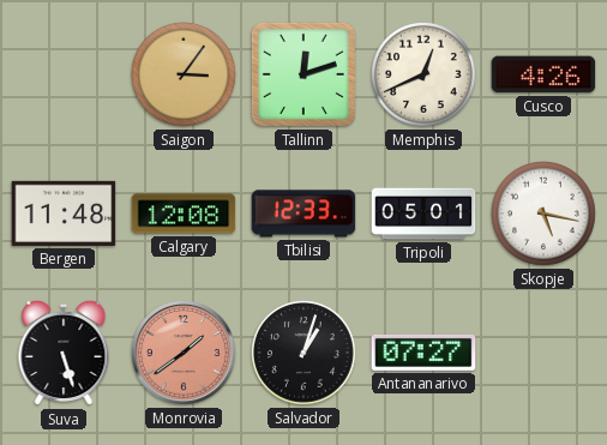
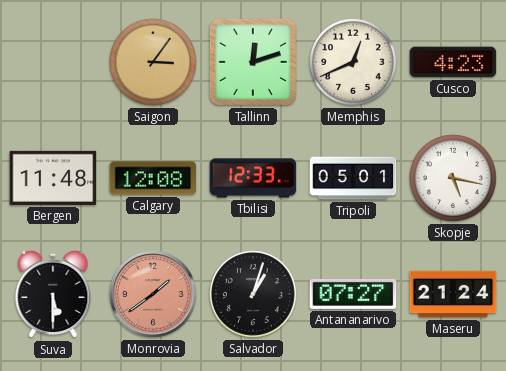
Cusco: 4:26 -> 4:23
Suva: 5:27 -> 5:30
Maseru: none -> 21:24
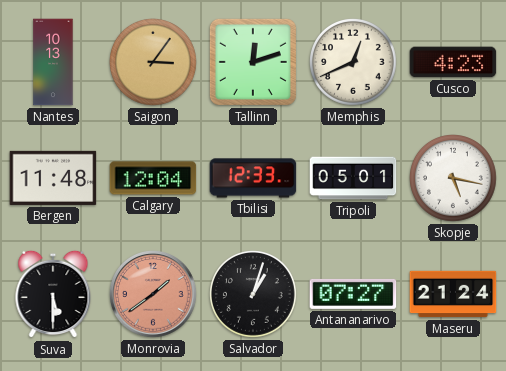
Nantes: none -> 10:13
Calgary: 12:08 -> 12:04
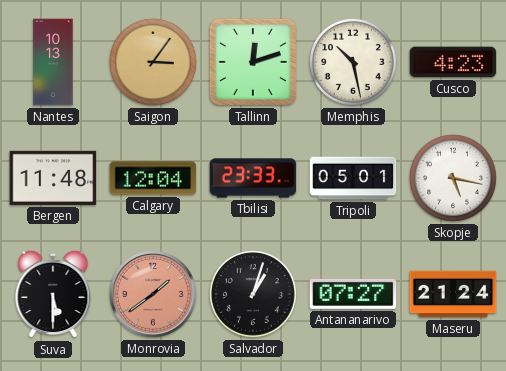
Memphis: 12:41 -> 10:28
Tbilisi: 12:33 -> 23:33
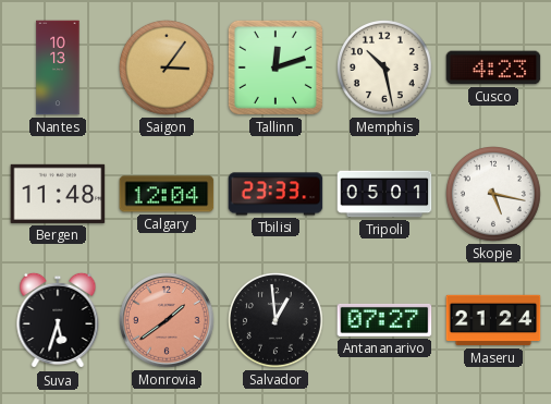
Suva: 5:30 -> 5:33
Salvador: 1:03 -> 12:59
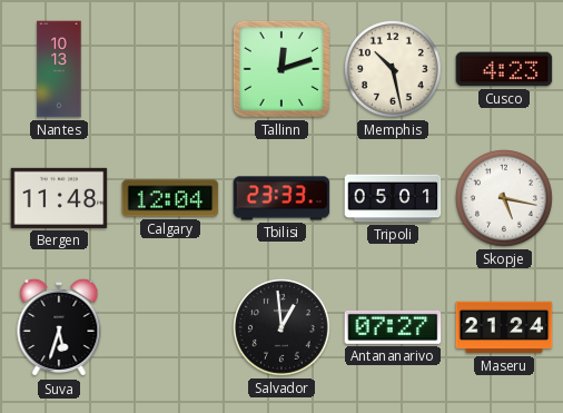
Saigon: 3:06 -> none
Monrovia: 1:39 -> none
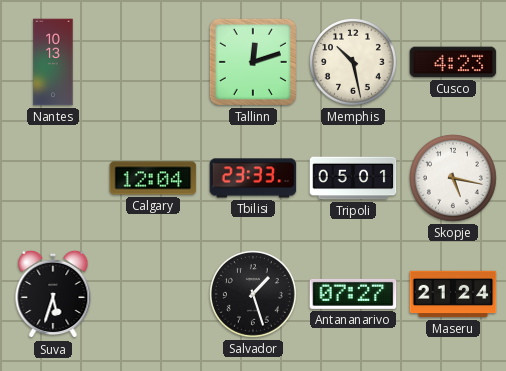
Bergen: 11:48 -> none
Salvador: 12:59 -> 1:27
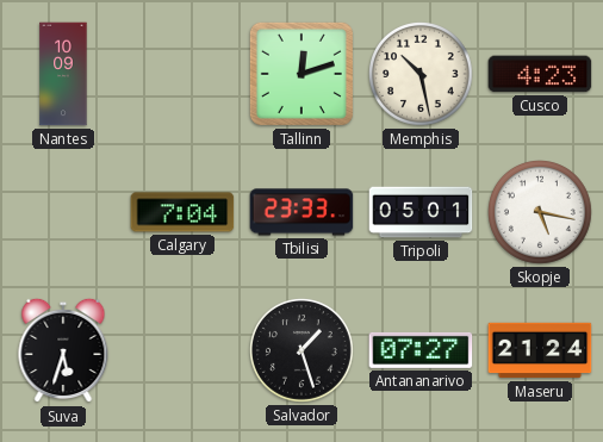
Nantes: 10:13 -> 10:09
Calgary: 12:04 -> 7:04
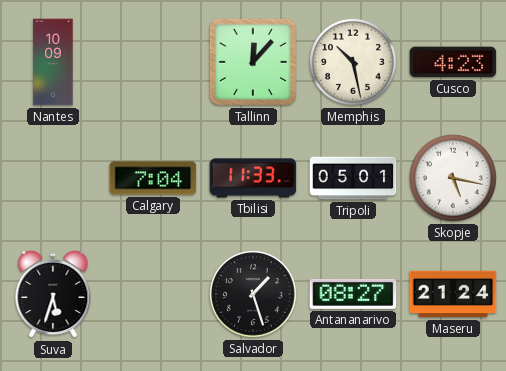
Tallinn: 12:12 -> 12:07
Tbilisi: 23:33 -> 11:33
Antananarivo: 07:27 -> 08:27
